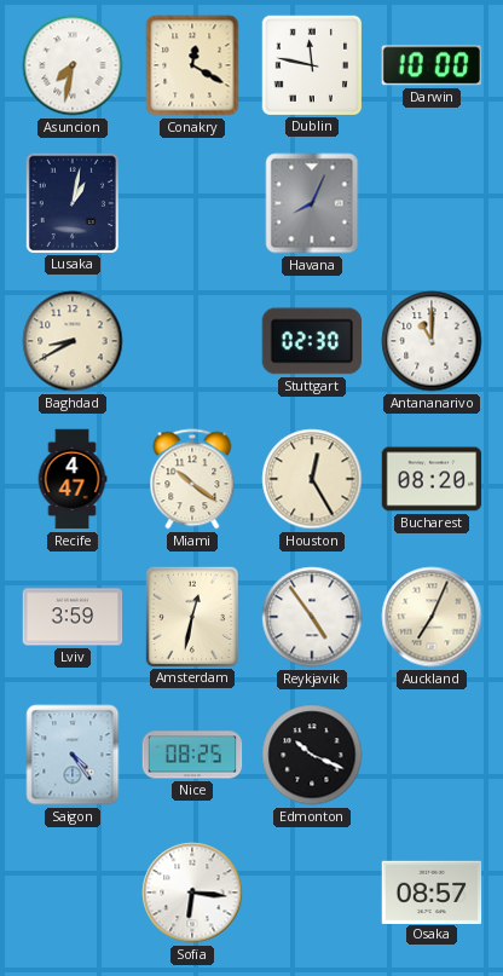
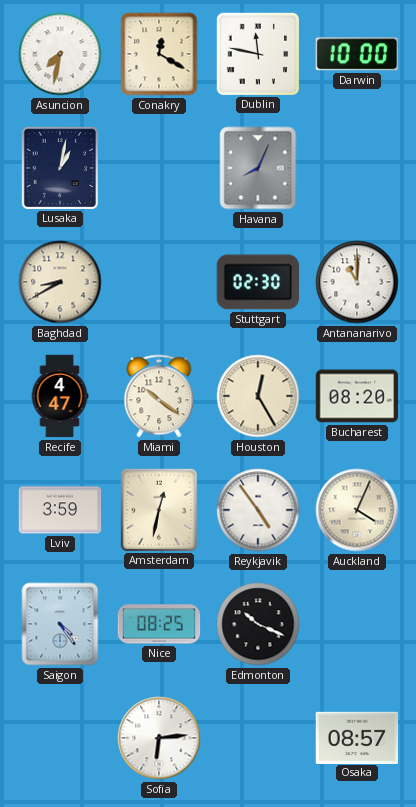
Auckland: 7:04 -> 4:04
Sofia: 6:16 -> 6:14
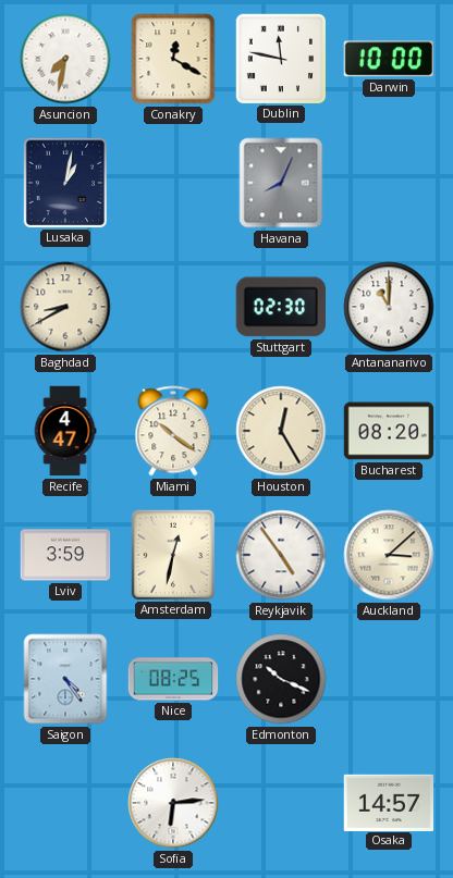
Auckland: 4:04 -> 3:08
Osaka: 08:57 -> 14:57
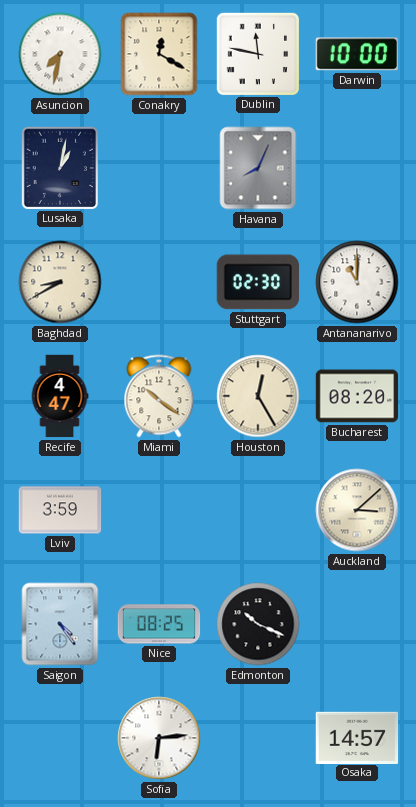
Amsterdam: 12:32 -> none
Reykjavik: 4:54 -> none
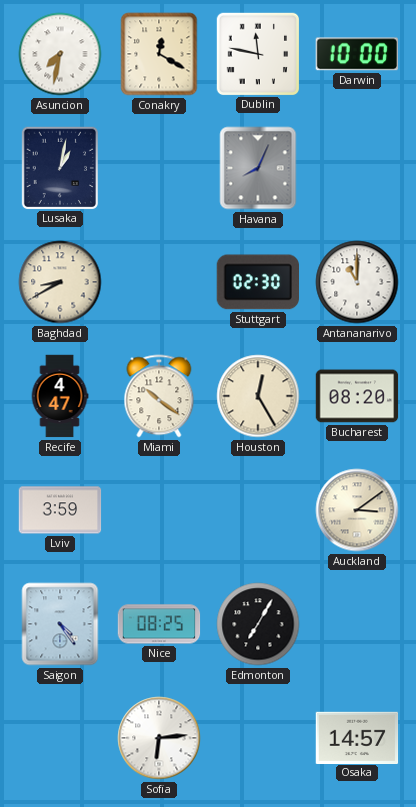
Auckland: 3:08 -> 3:09
Edmonton: 10:19 -> 7:05
